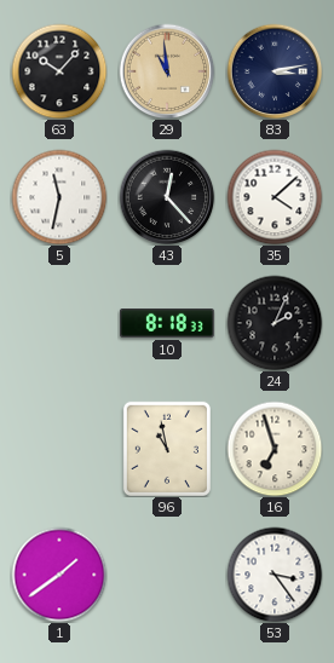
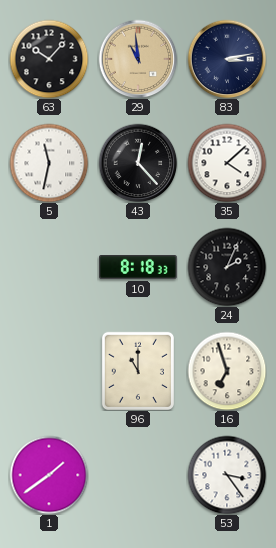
96: 10:58 -> 11:00
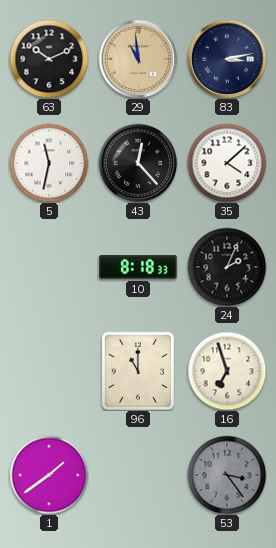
63: 10:07 -> 10:11
53 dial: white -> grey
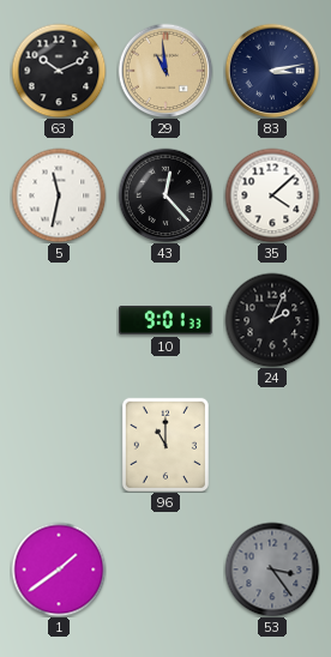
10: 8:18 -> 9:01
16: 6:57 -> none
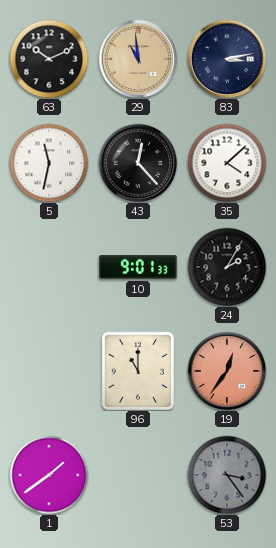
24: 2:04 -> 2:05
19: none -> 12:36
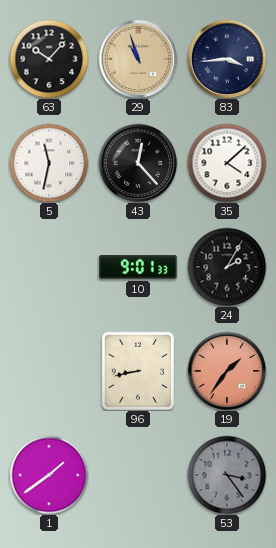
63: 10:11 -> 10:07
29: 10:59 -> 10:57
83: 3:13 -> 3:44
96: 11:00 -> 8:43
19: 12:36 -> 1:36
